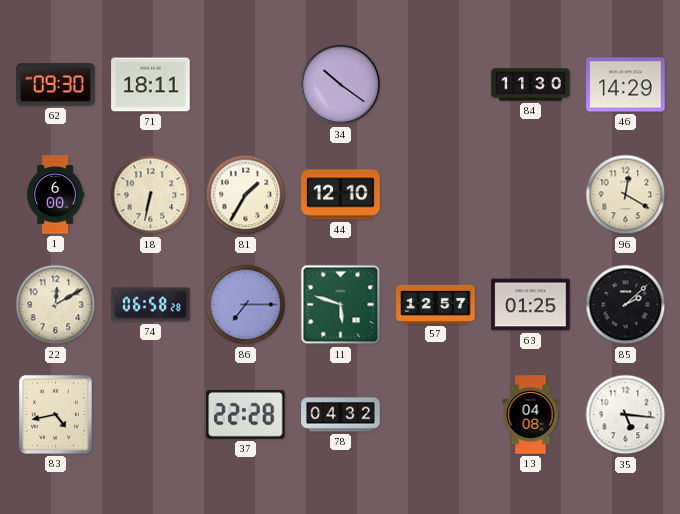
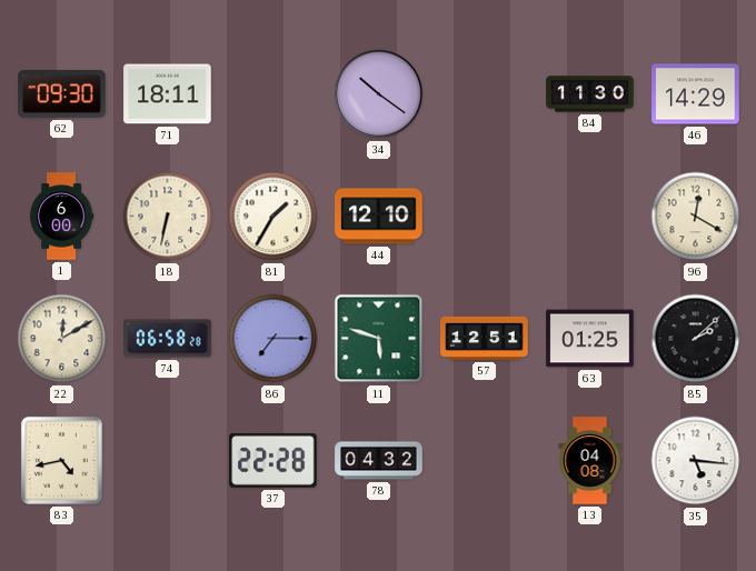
57: 12:57 -> 12:51
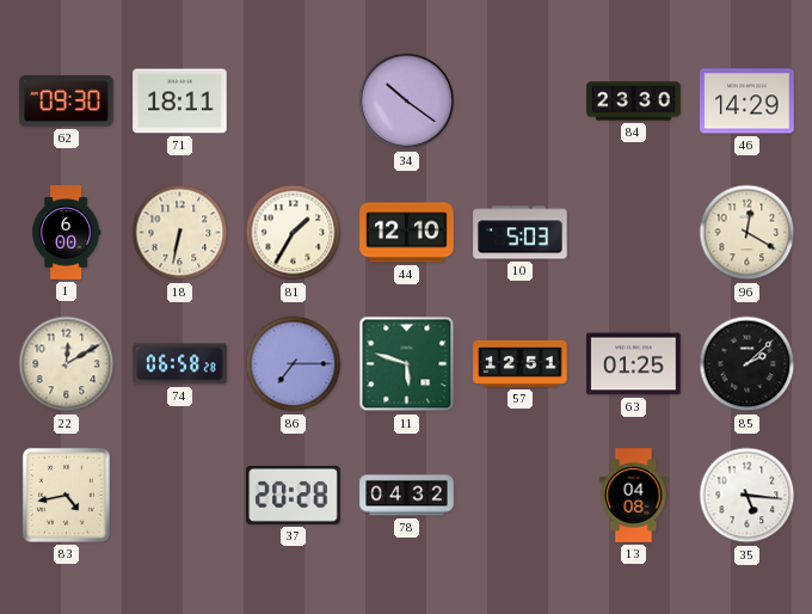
84: 11:30 -> 23:30
10: none -> 5:03
37: 22:28 -> 20:28
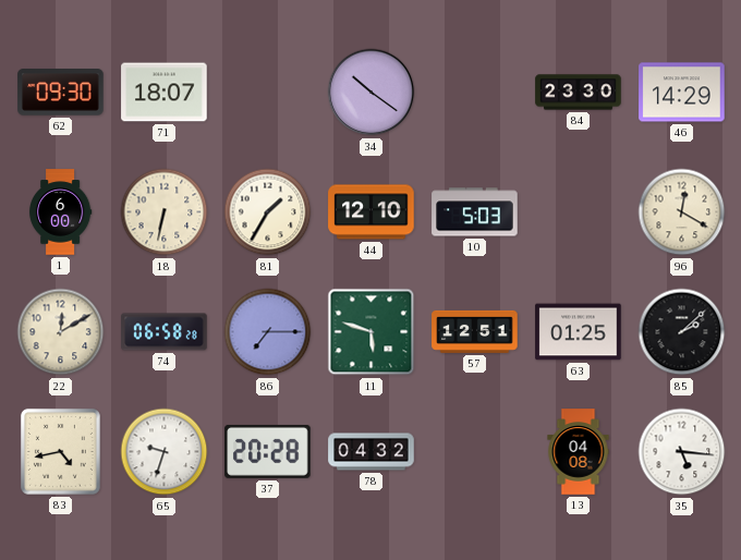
71: 18:11 -> 18:07
65: none -> 9:33
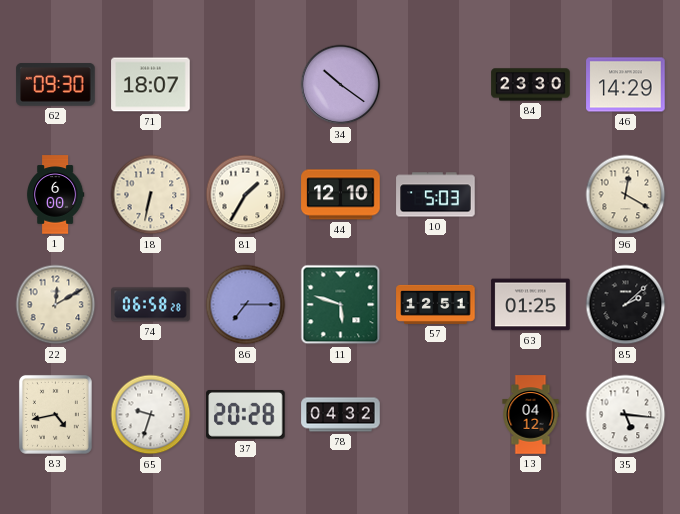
13: 04:08 -> 04:12
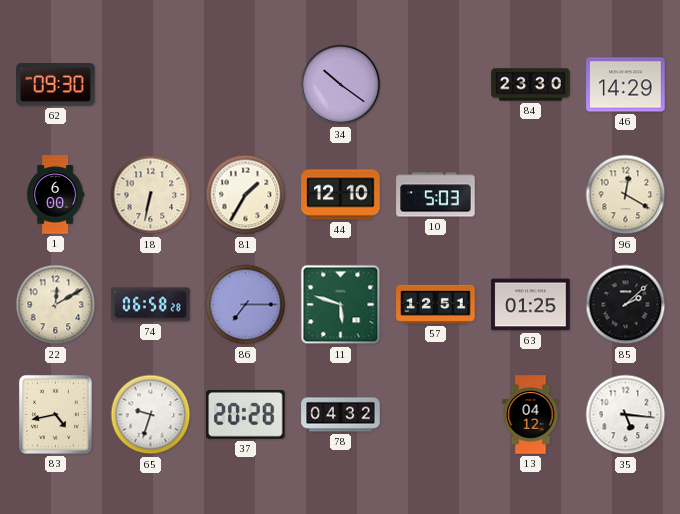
71: 18:07 -> none
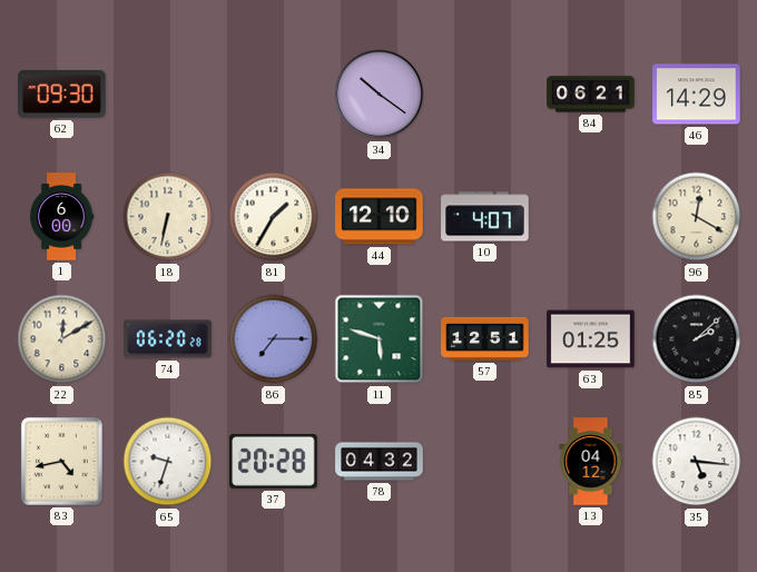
84: 23:30 -> 06:21
10: 5:03 -> 4:07
74: 06:58 -> 06:20
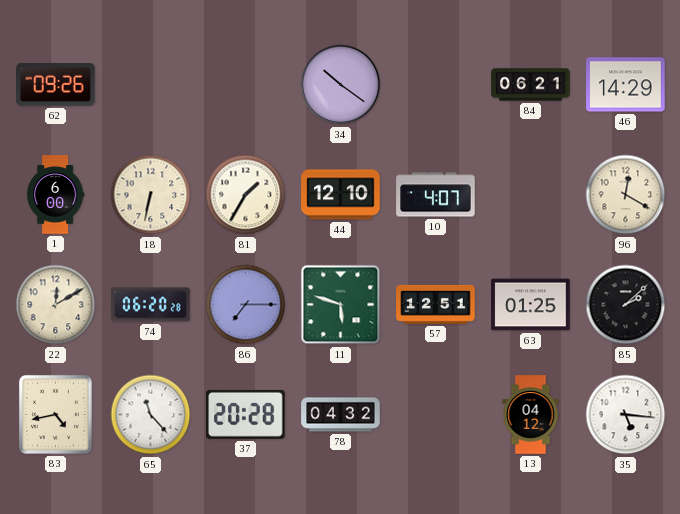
62: 09:30 -> 09:26
65: 9:33 -> 11:23
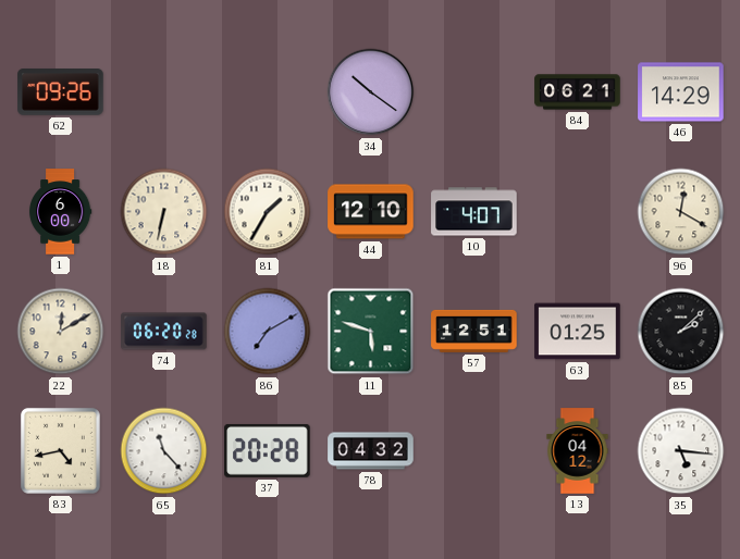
86: 7:15 -> 7:10
